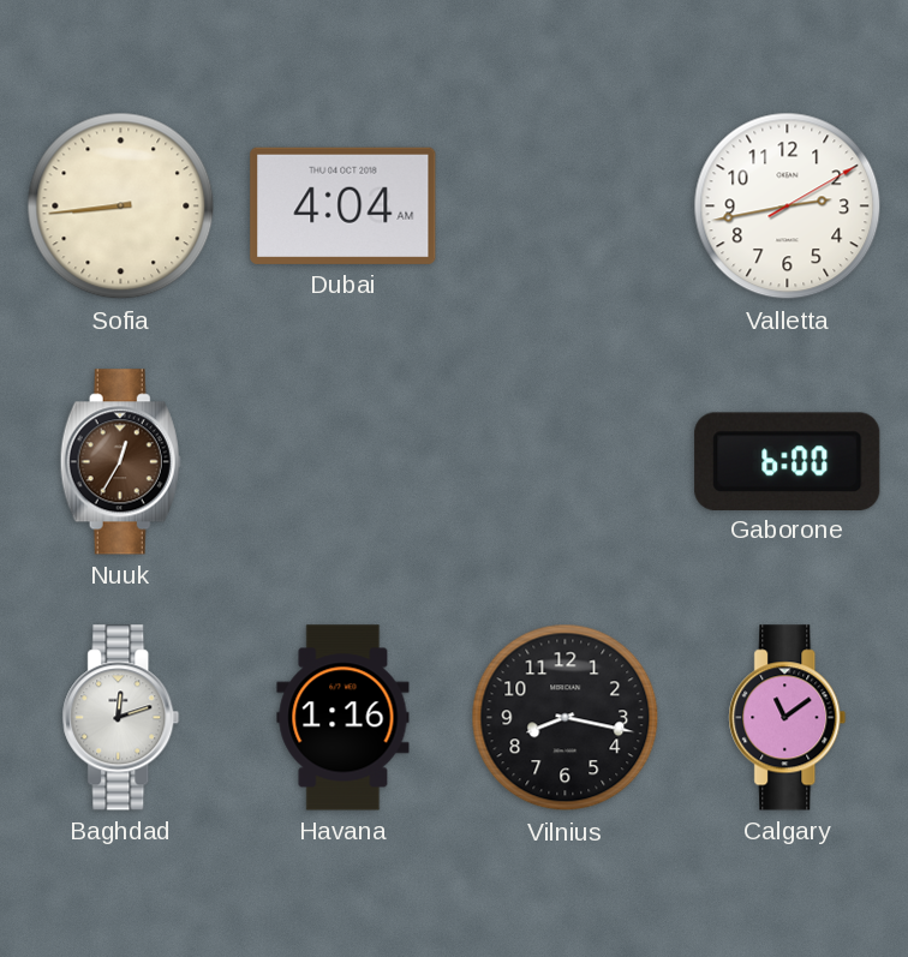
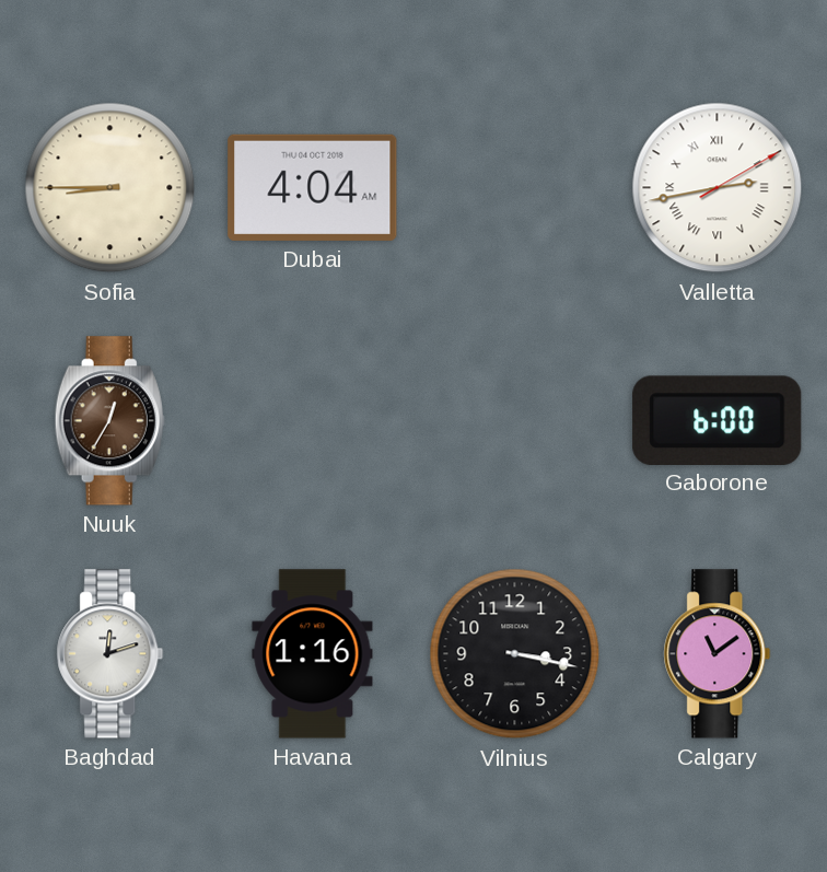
Sofia: 8:44 -> 8:45
Valletta numerals: Arabic -> Roman
Vilnius: 8:17 -> 3:17
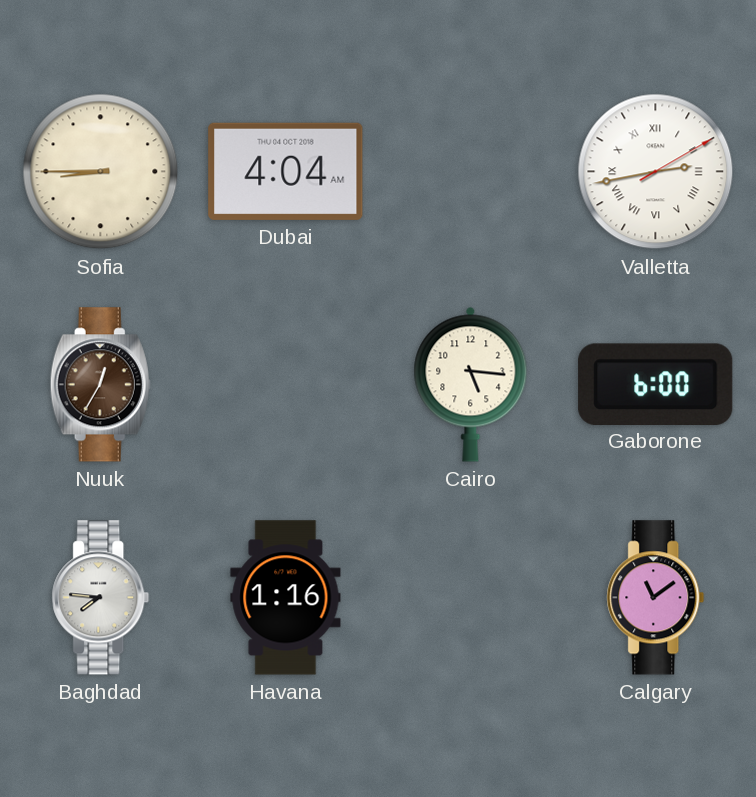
Cairo: none -> 5:16
Baghdad: 12:12 -> 7:46
Vilnius: 3:17 -> none
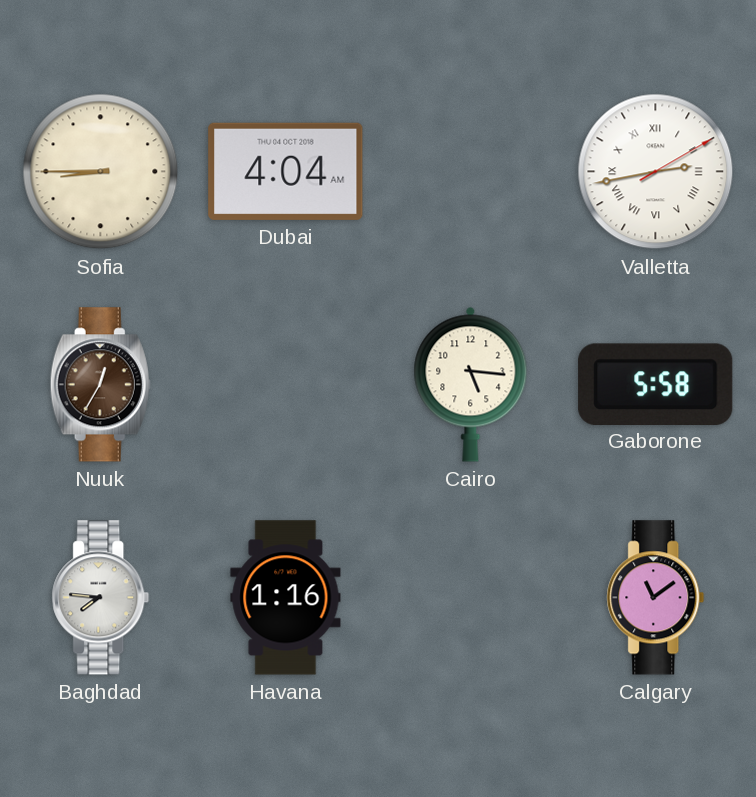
Gaborone: 6:00 -> 5:58
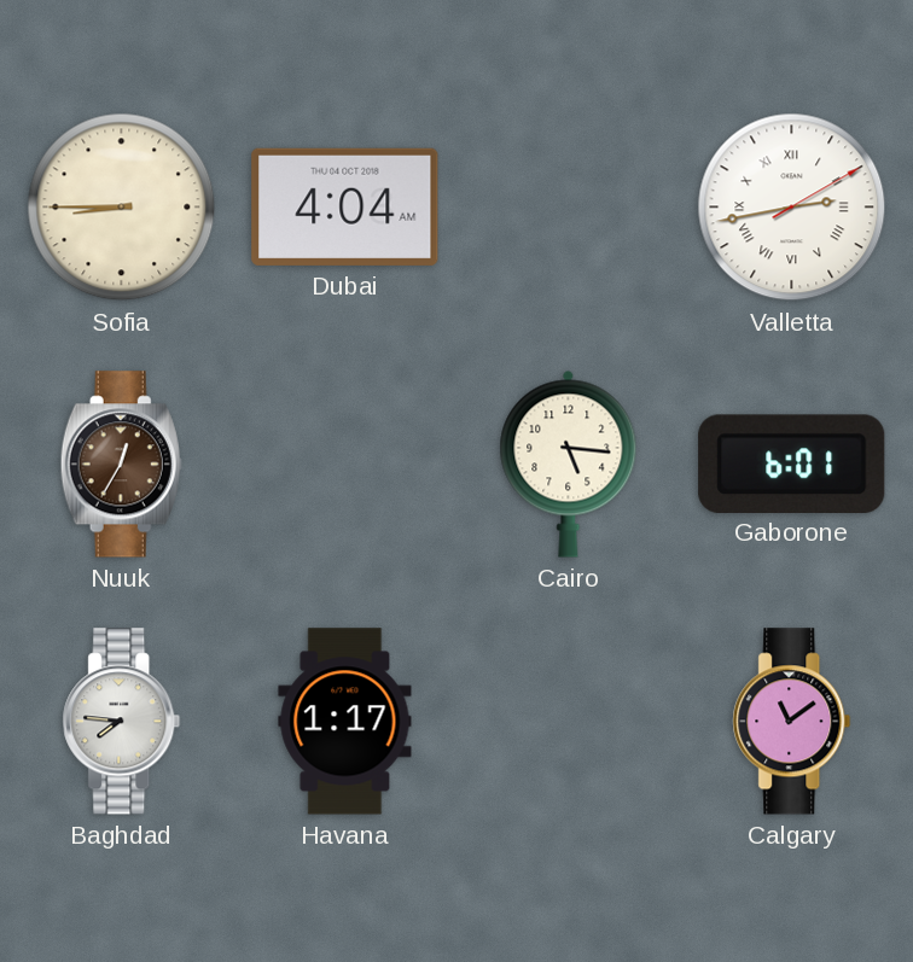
Gaborone: 5:58 -> 6:01
Havana: 1:16 -> 1:17
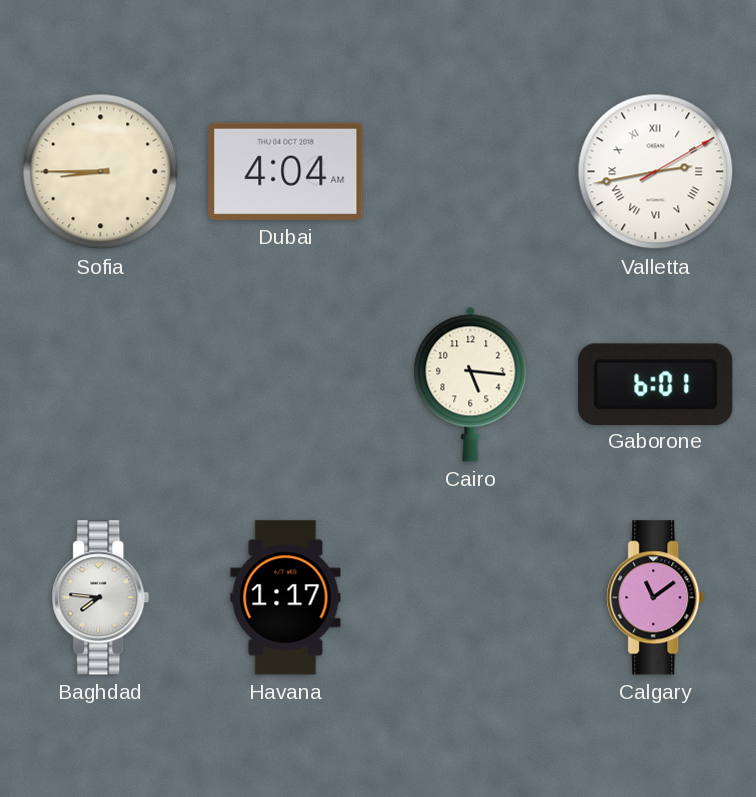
Nuuk: 12:35 -> none
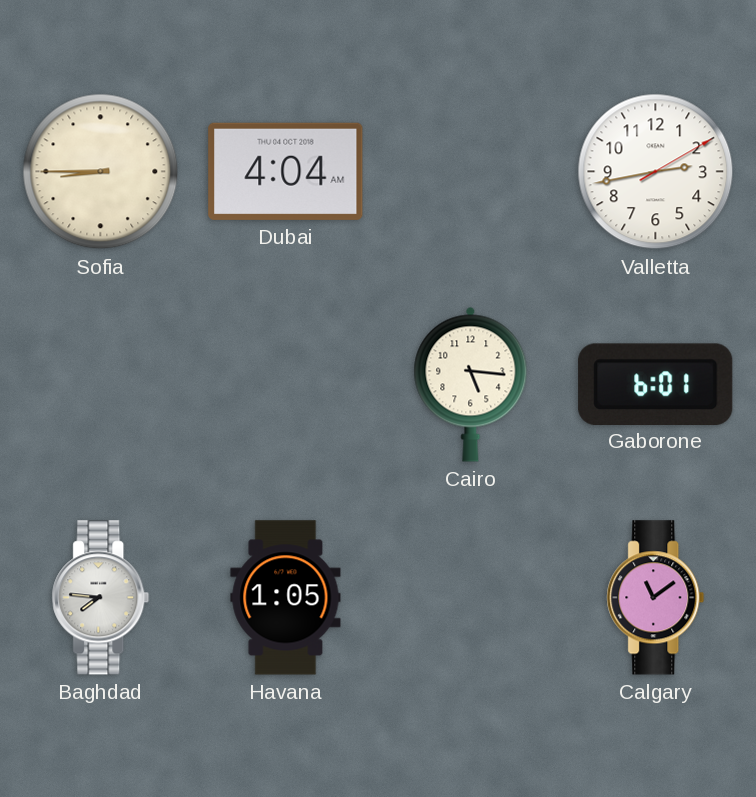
Valletta numerals: Roman -> Arabic
Havana: 1:17 -> 1:05
